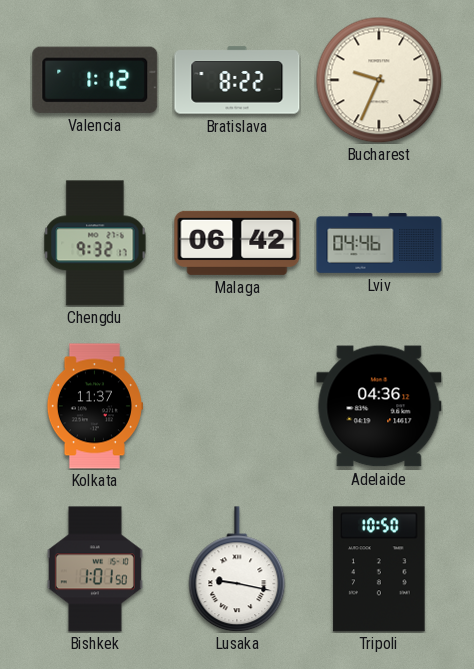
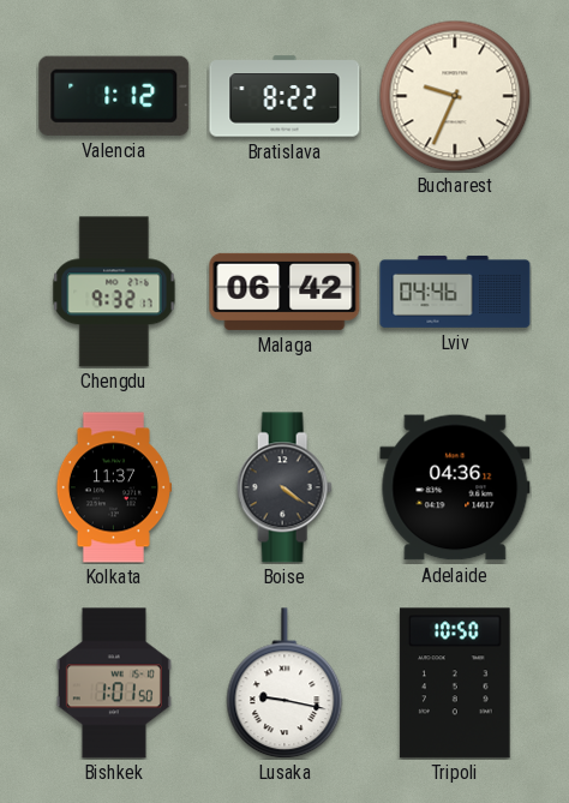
Boise: none -> 4:21
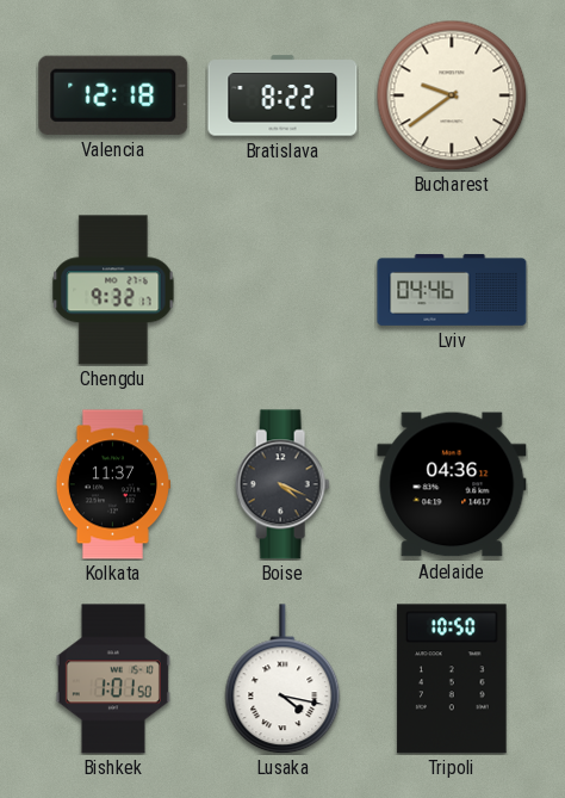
Valencia: 1:12 -> 12:18
Bucharest: 9:34 -> 9:39
Malaga: 06:42 -> none
Boise: 4:21 -> 4:19
Lusaka: 9:17 -> 4:17
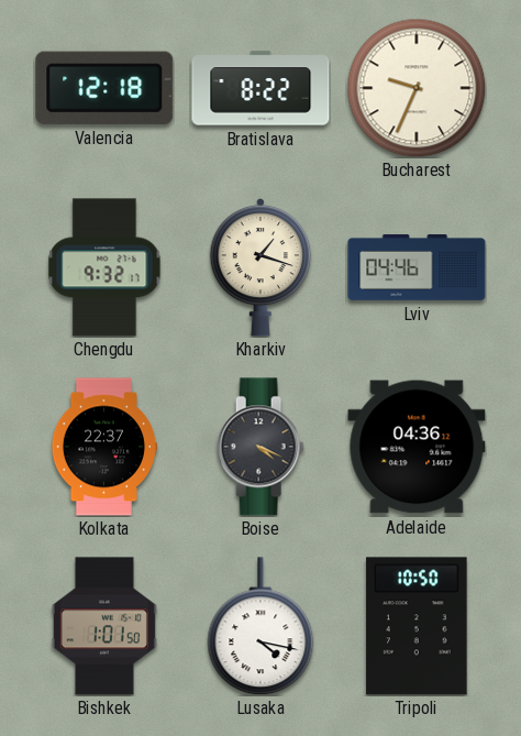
Bucharest: 9:39 -> 9:34
Kharkiv: none -> 1:18
Kolkata: 11:37 -> 22:37
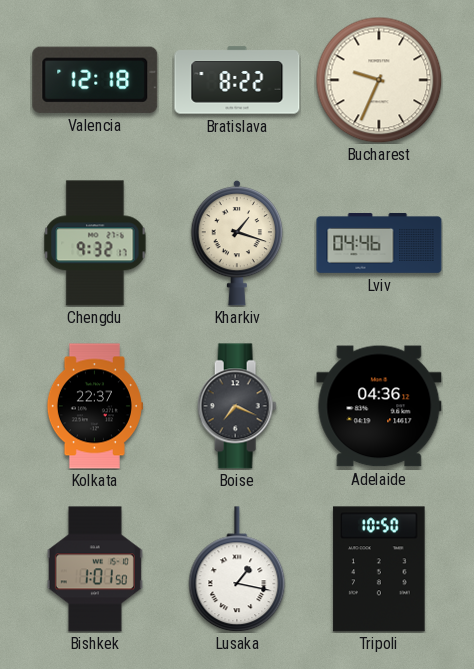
Boise: 4:19 -> 7:19
Lusaka: 4:17 -> 1:17
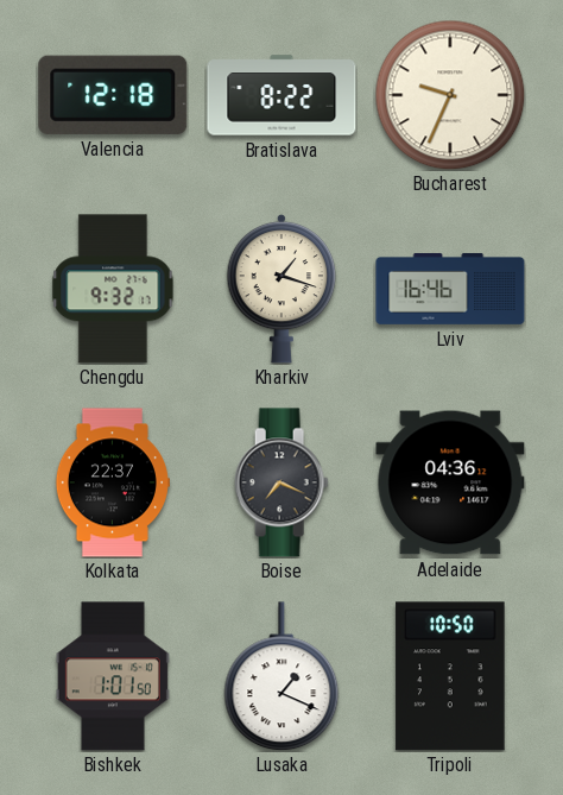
Lviv: 04:46 -> 16:46
Lusaka: 1:17 -> 1:19
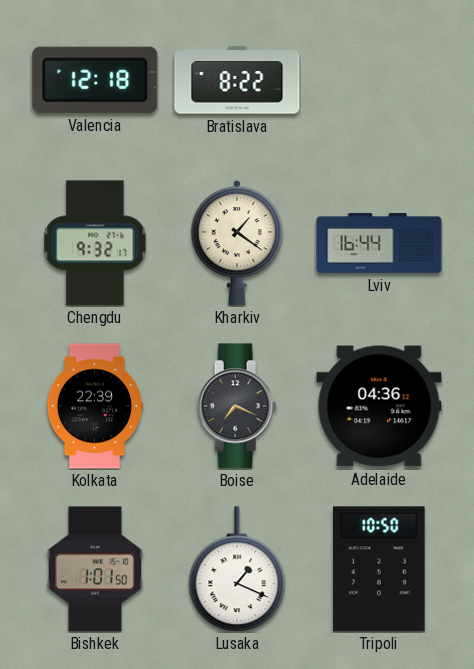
Bucharest: 9:34 -> none
Kharkiv: 1:18 -> 1:21
Lviv: 16:46 -> 16:44
Kolkata: 22:37 -> 22:39
